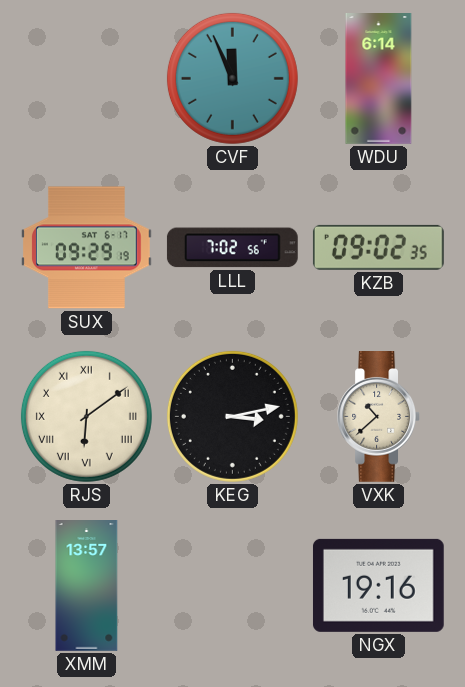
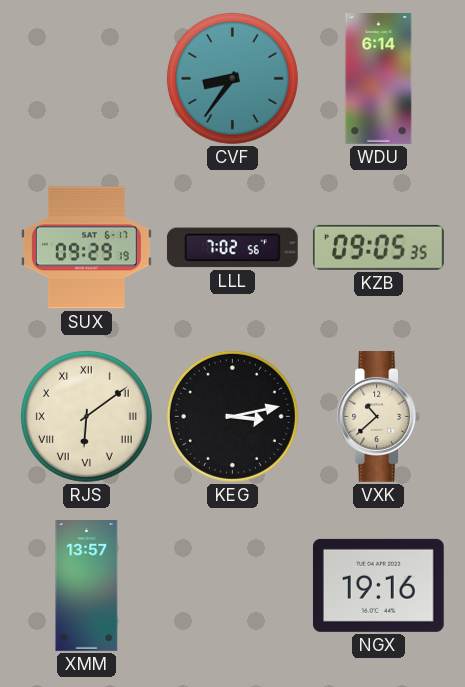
CVF: 11:56 -> 8:36
KZB: 09:02 -> 09:05
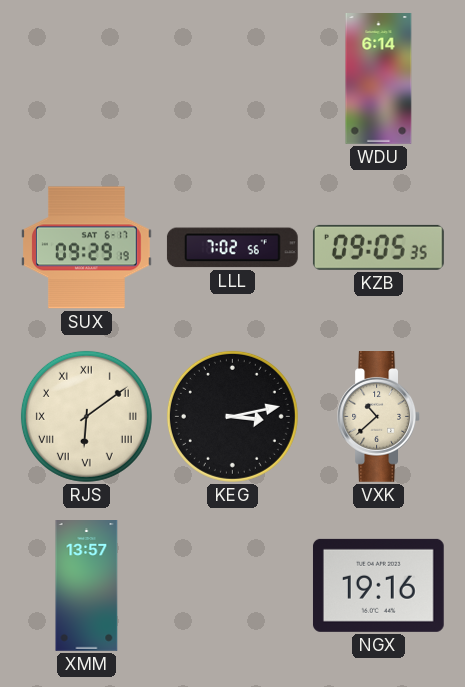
CVF: 8:36 -> none
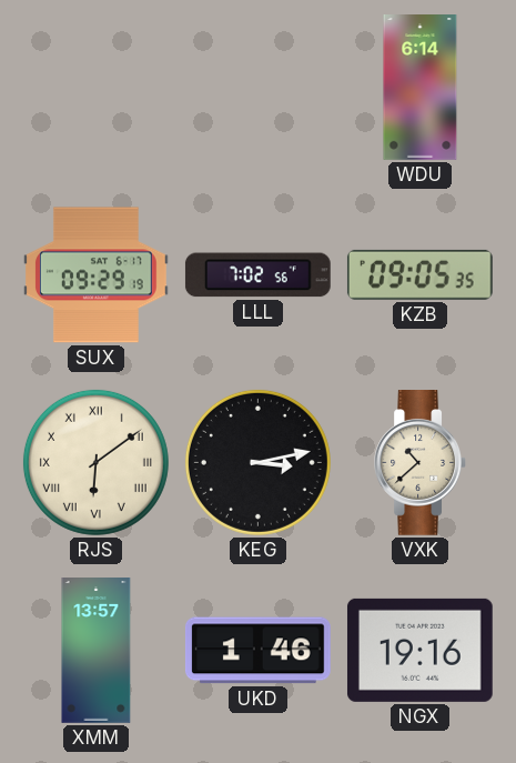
UKD: none -> 1:46
